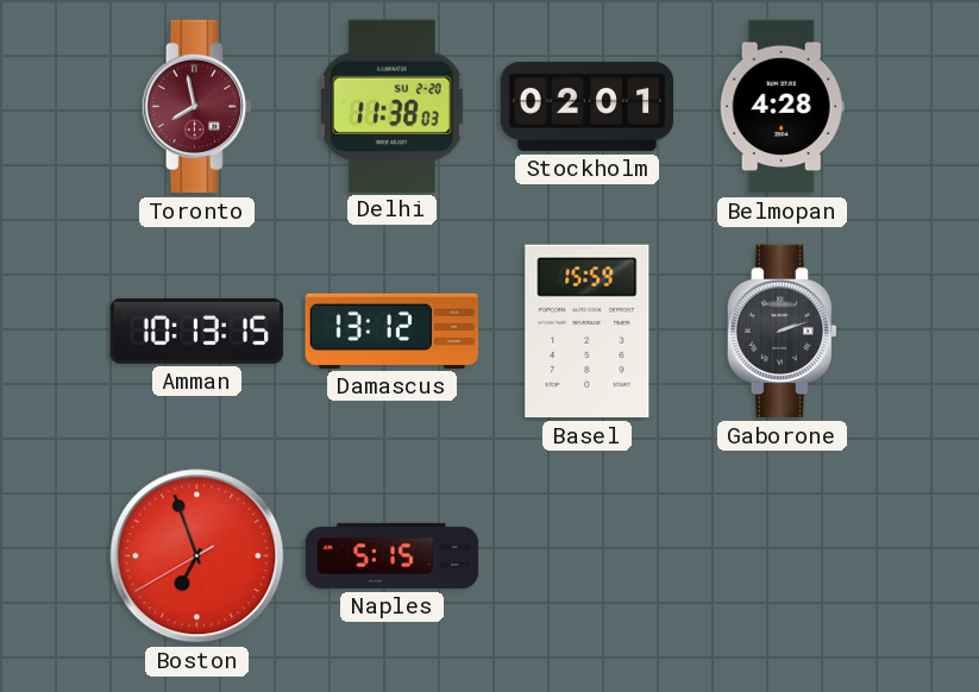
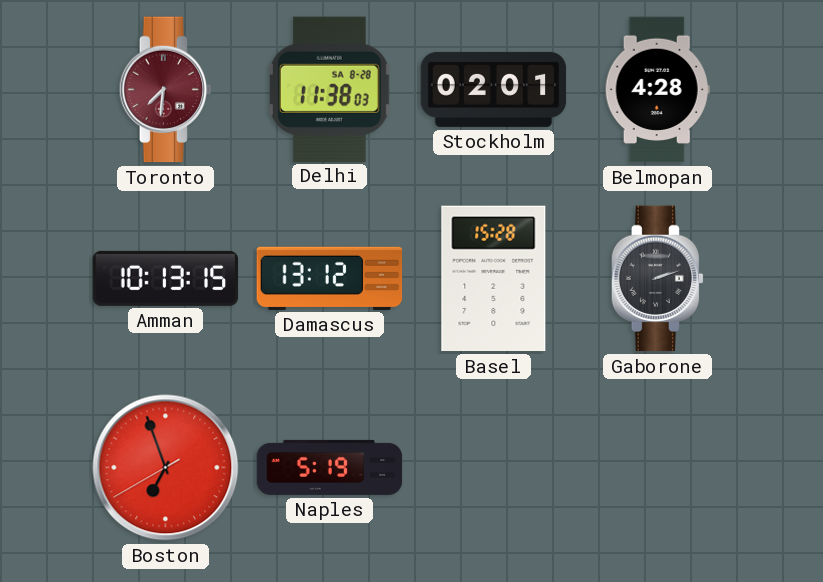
Toronto: 7:58 -> 7:31
Delhi date: SU 2-20 -> SA 8-28
Basel: 15:59 -> 15:28
Naples: 5:15 -> 5:19
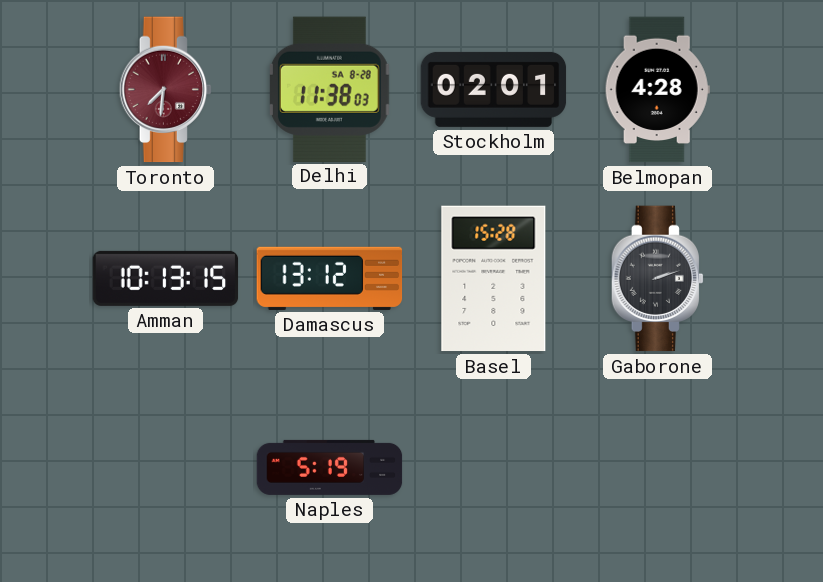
Boston: 6:56 -> none
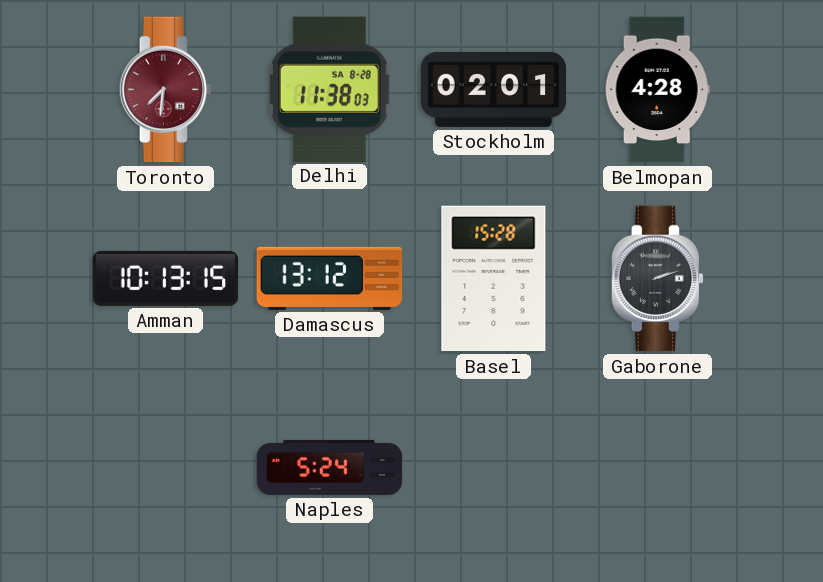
Naples: 5:19 -> 5:24
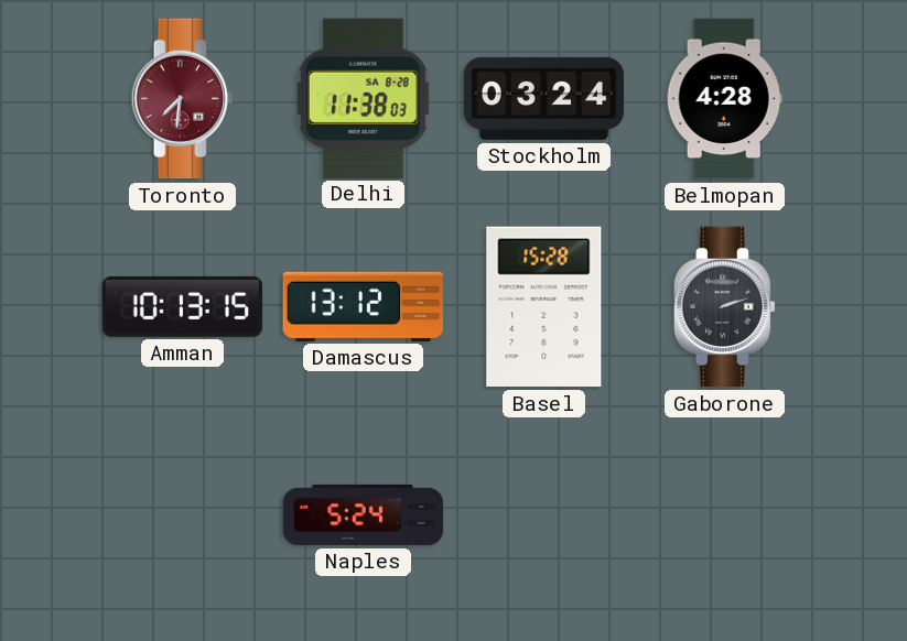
Stockholm: 02:01 -> 03:24
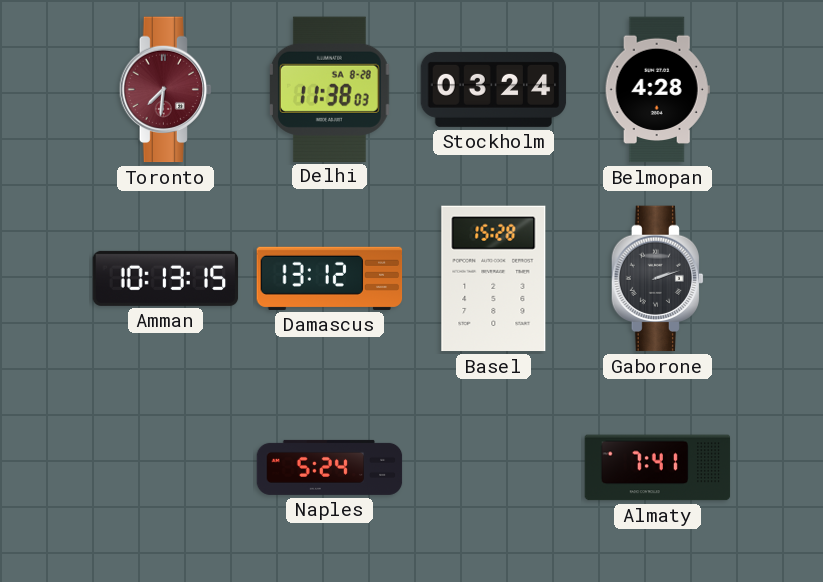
Almaty: none -> 7:41
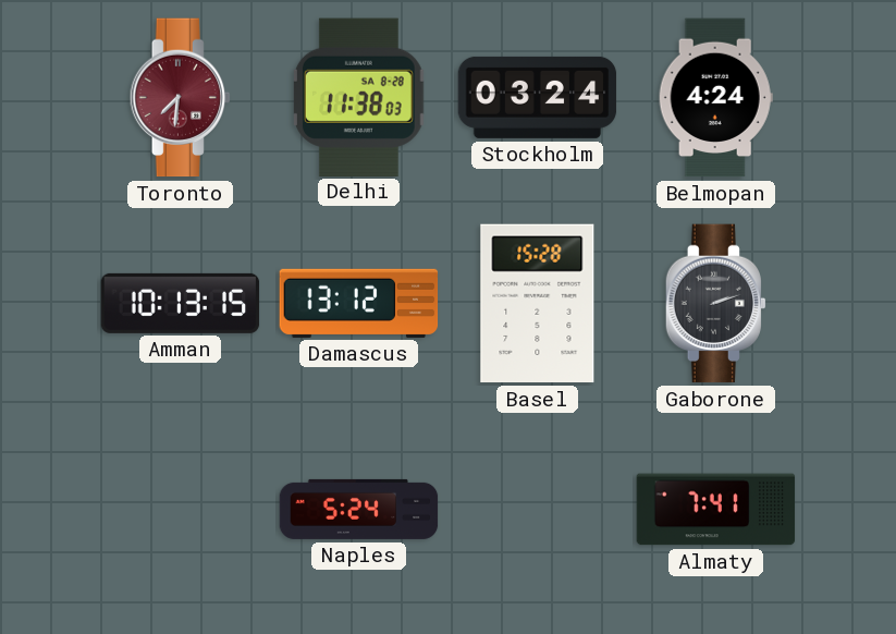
Belmopan: 4:28 -> 4:24
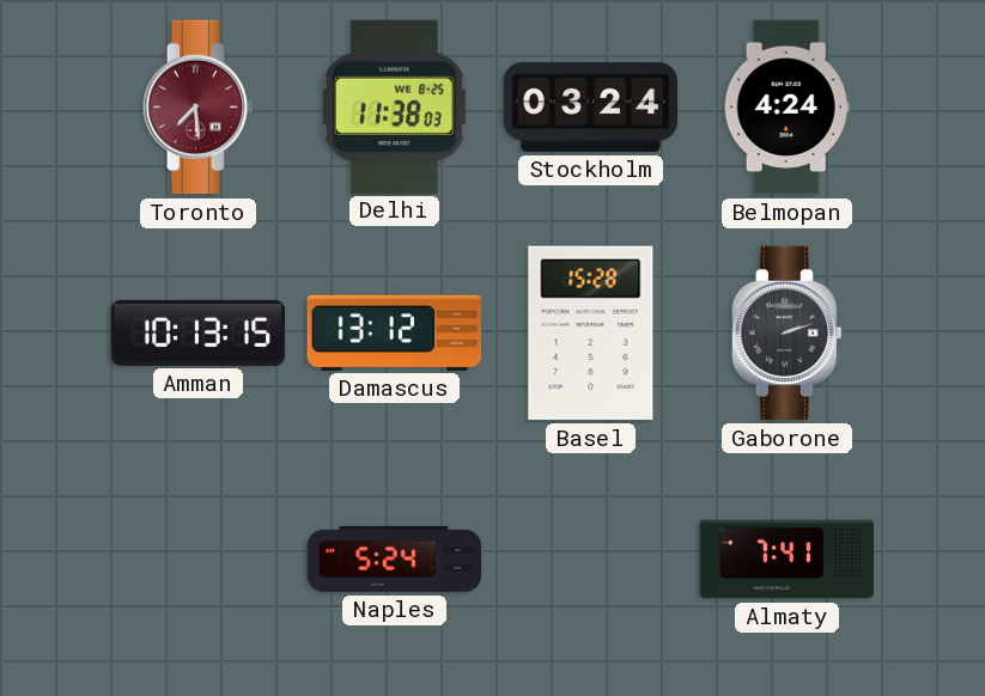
Toronto: 7:31 -> 7:29
Delhi date: SA 8-28 -> WE 8-25
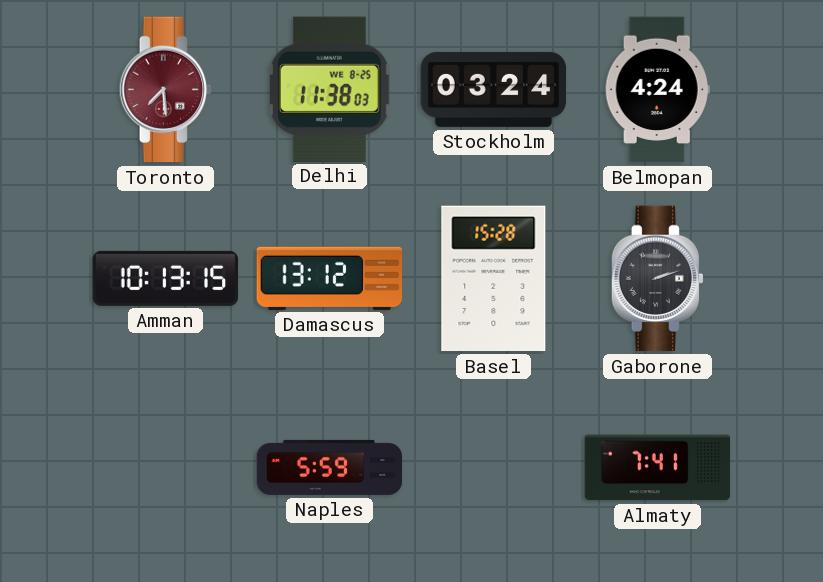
Naples: 5:24 -> 5:59
